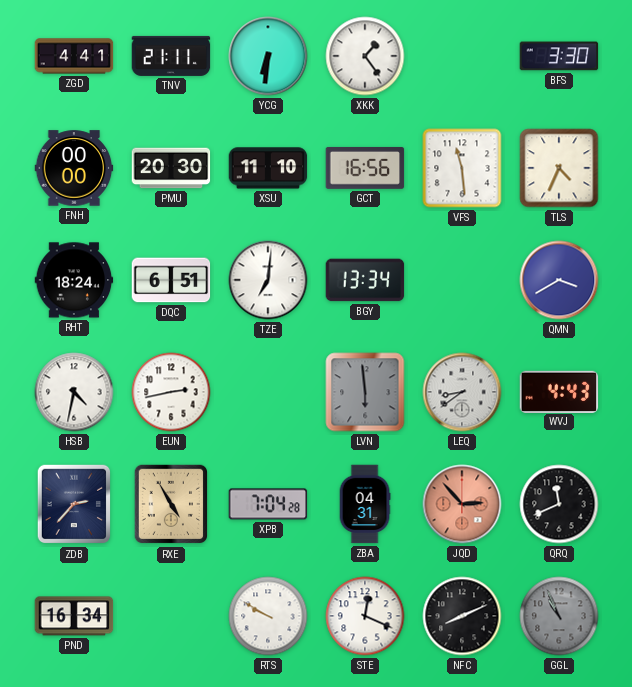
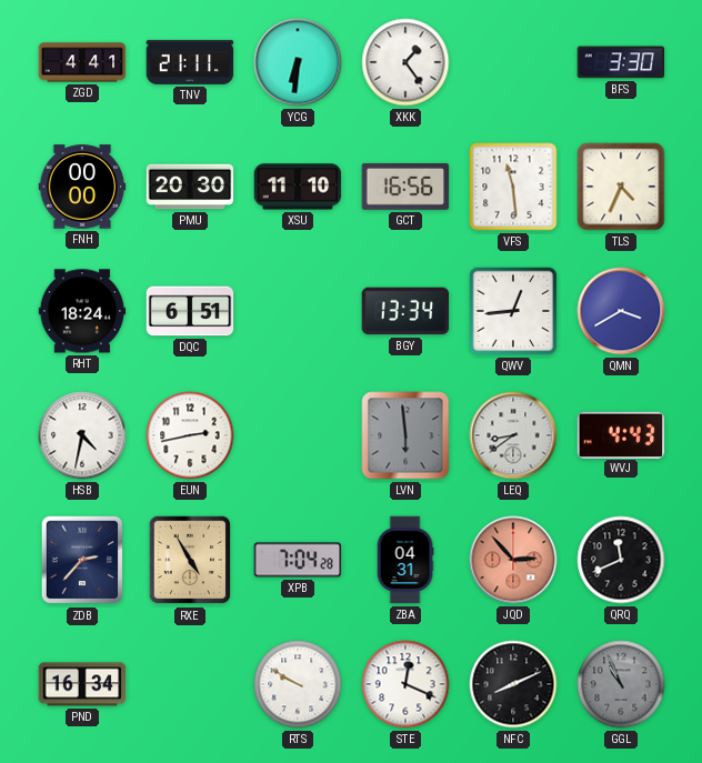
TZE: 7:01 -> none
QWV: none -> 12:44
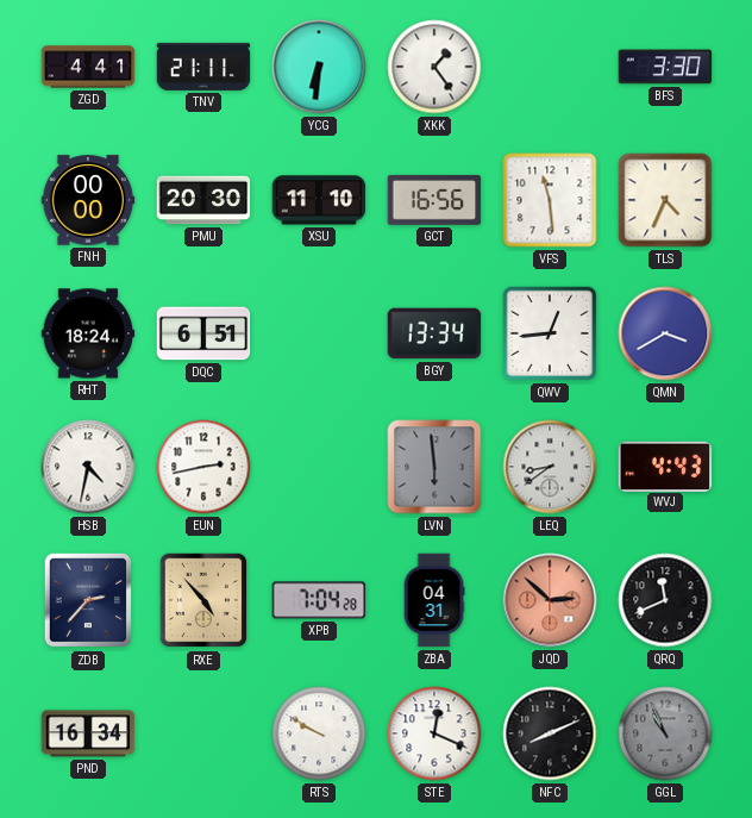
RXE: 4:55 -> 4:53
JQD: 2:53 -> 2:52
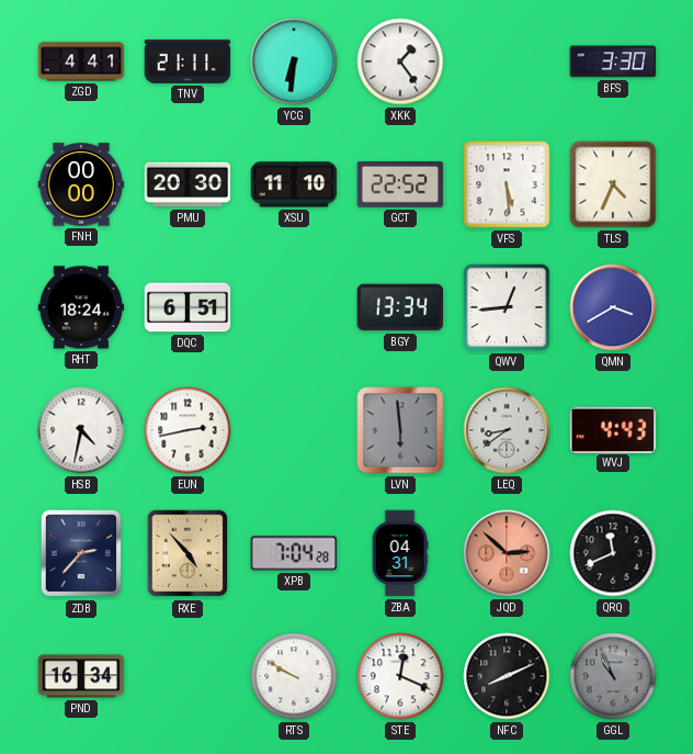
GCT: 16:56 -> 22:52
VFS: 11:29 -> 5:29
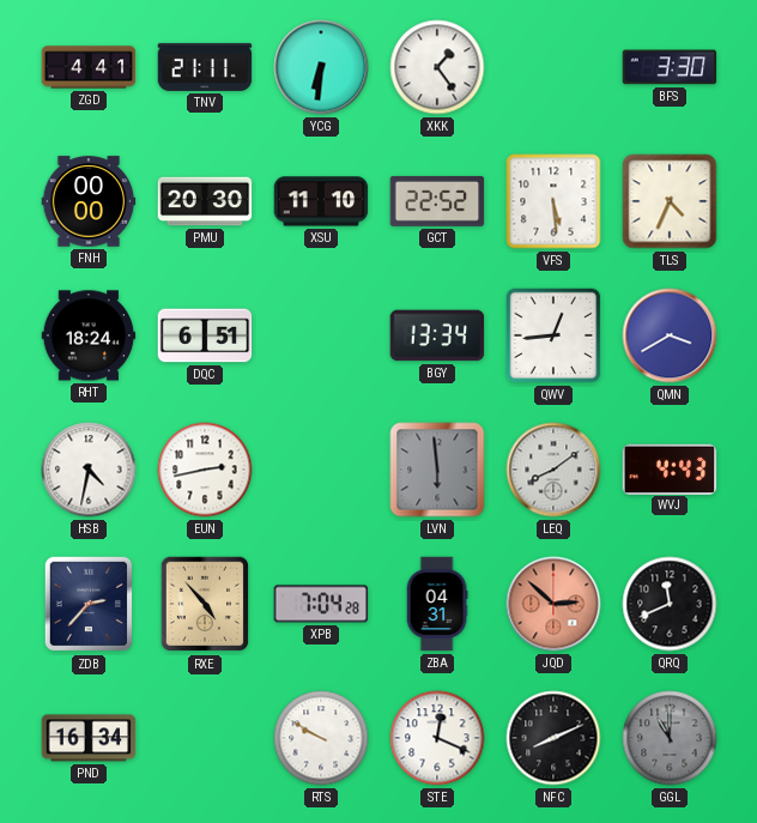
LEQ: 8:39 -> 8:09
GGL: 10:56 -> 11:00
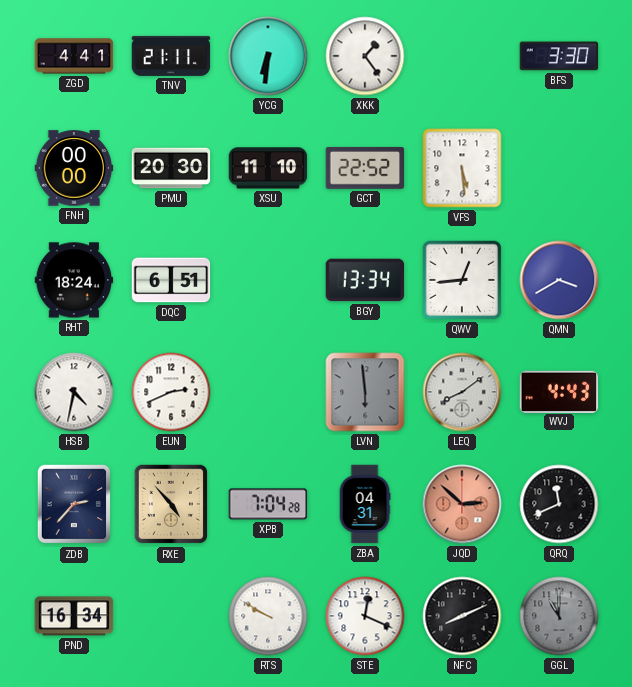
TLS: 4:34 -> none
EUN: 2:43 -> 2:41
